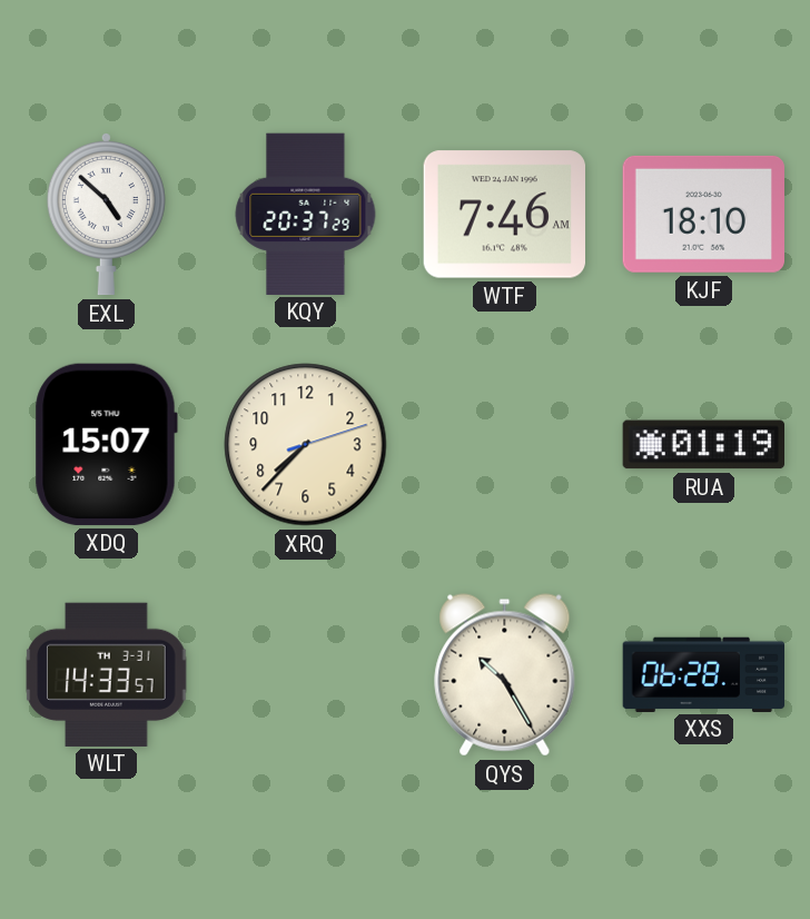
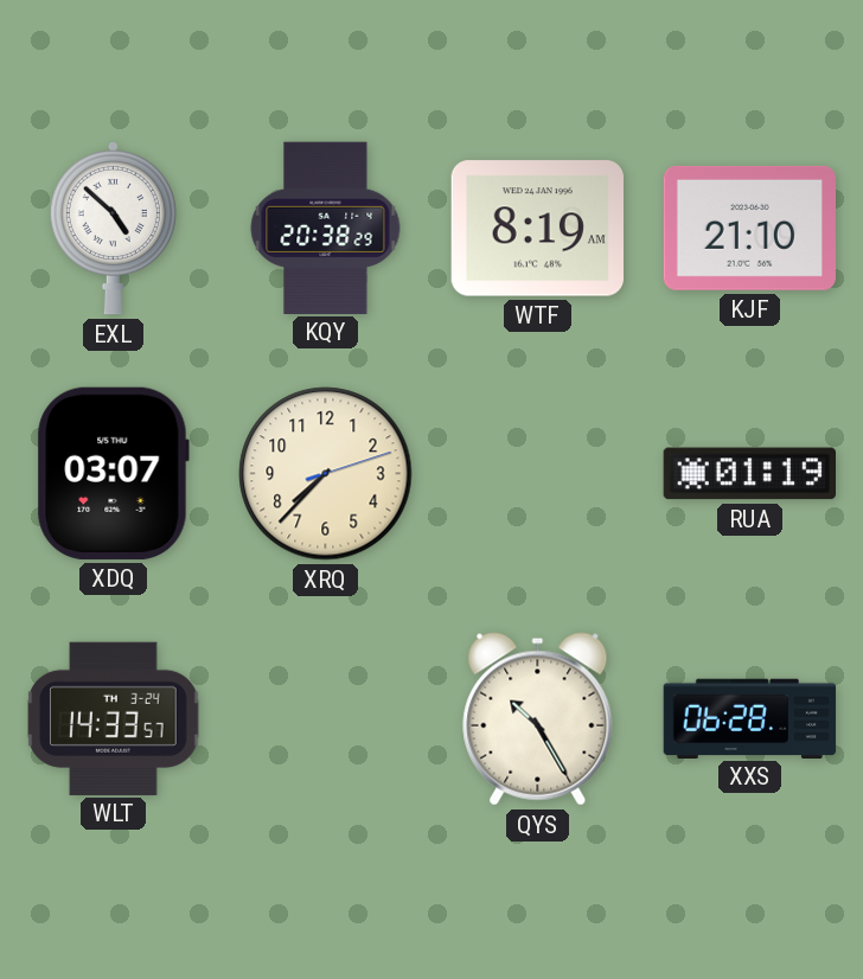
KQY: 20:37 -> 20:38
WTF: 7:46 -> 8:19
KJF: 18:10 -> 21:10
XDQ: 15:07 -> 03:07
WLT date: TH 3-31 -> TH 3-24
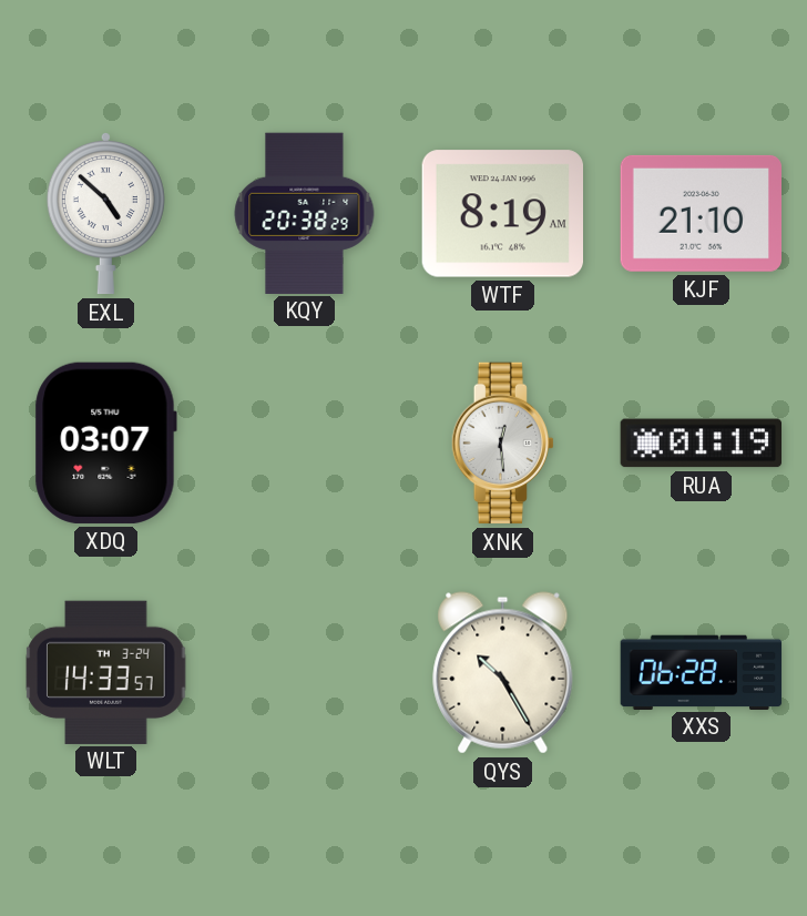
XRQ: 7:37 -> none
XNK: none -> 12:29
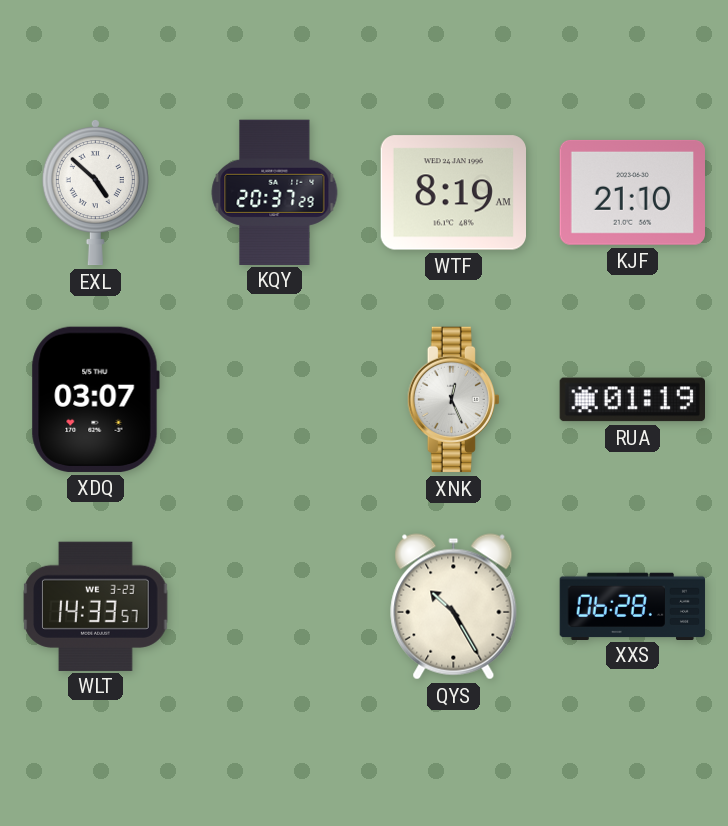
KQY: 20:38 -> 20:37
XNK: 12:29 -> 12:26
WLT date: TH 3-24 -> WE 3-23
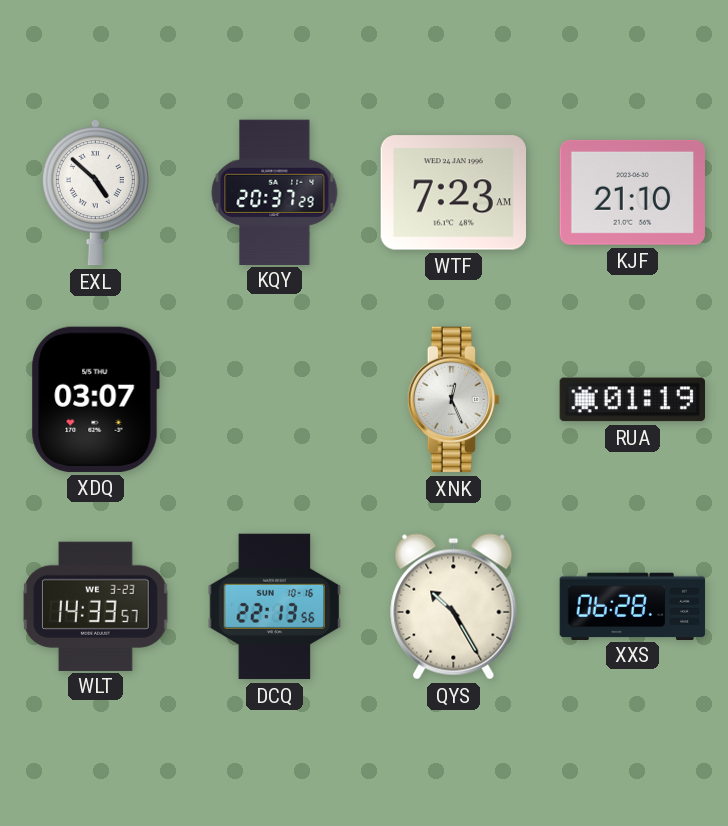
WTF: 8:19 -> 7:23
DCQ: none -> 22:13
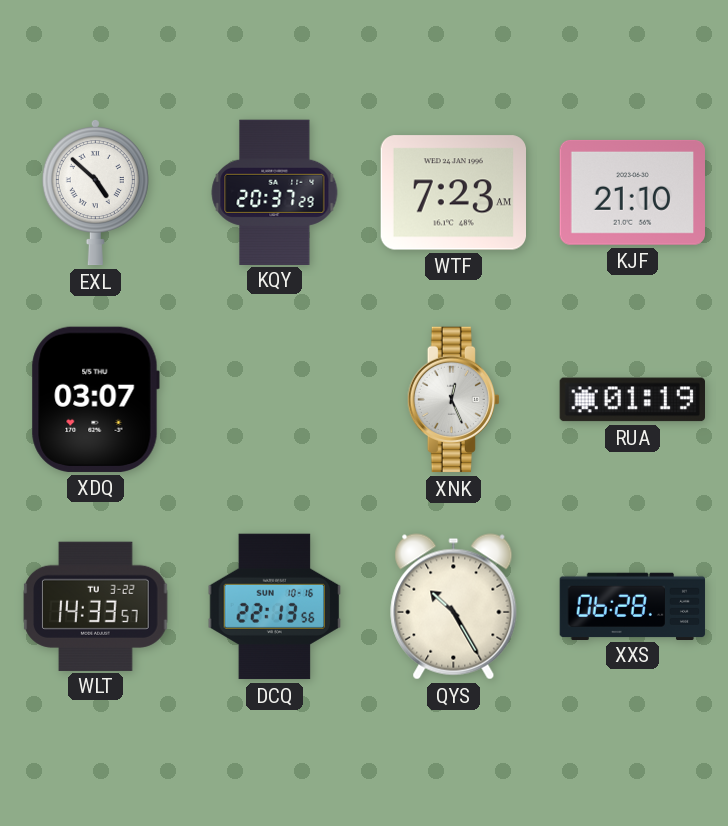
WLT date: WE 3-23 -> TU 3-22
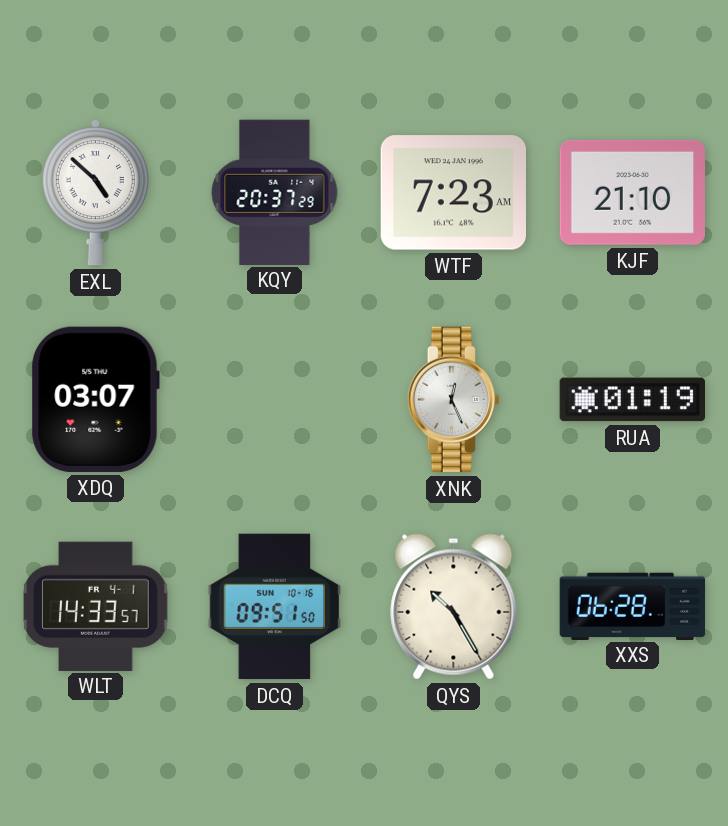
WLT date: TU 3-22 -> FR 4-1
DCQ: 22:13 -> 09:51
